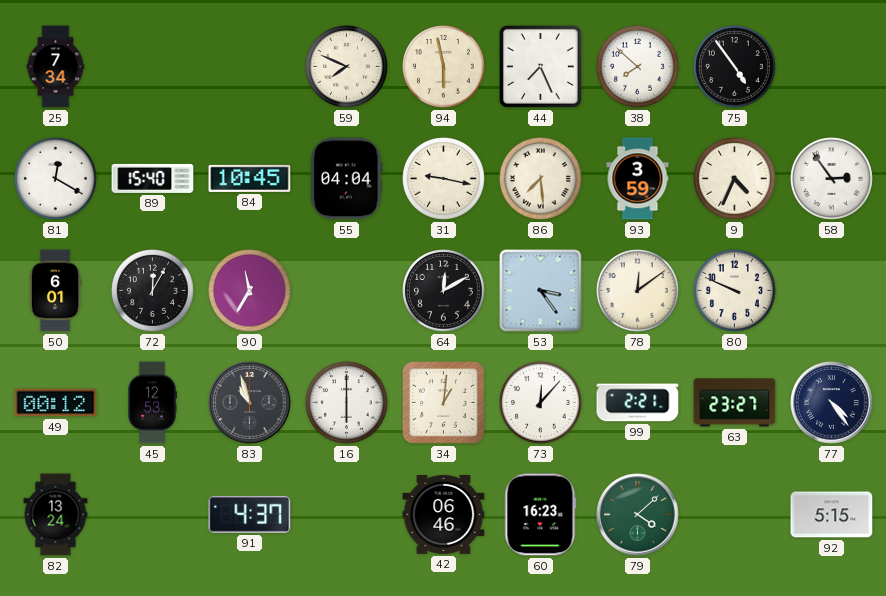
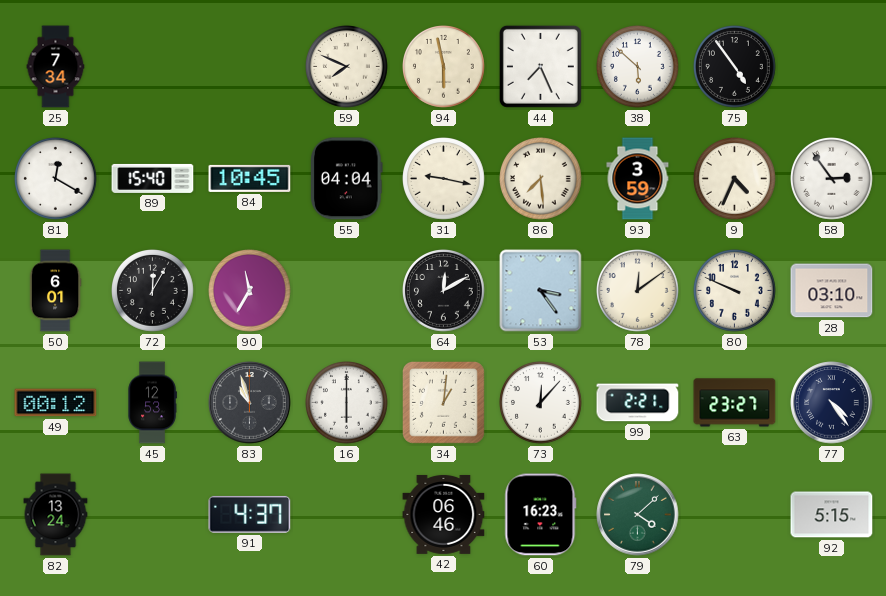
38: 7:52 -> 5:52
28: none -> 03:10
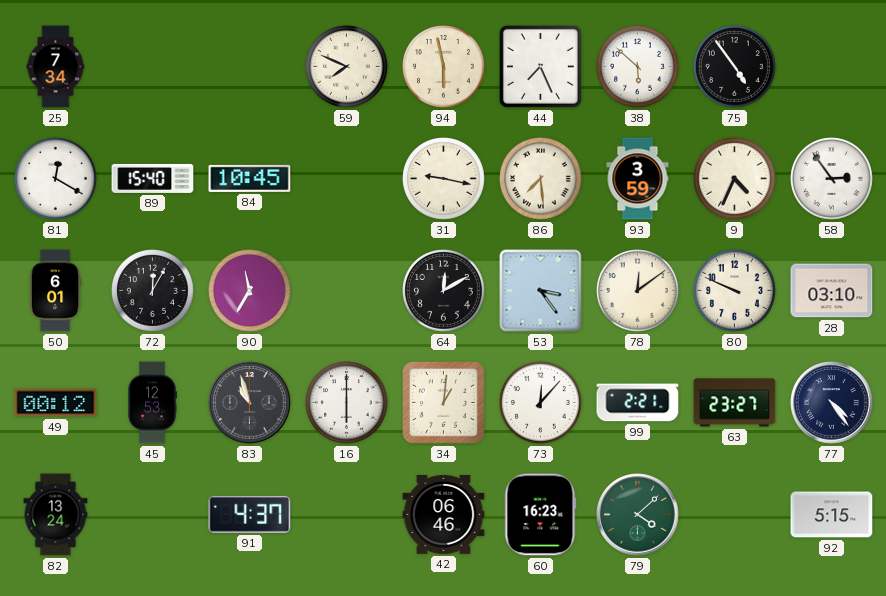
55: 04:04 -> none
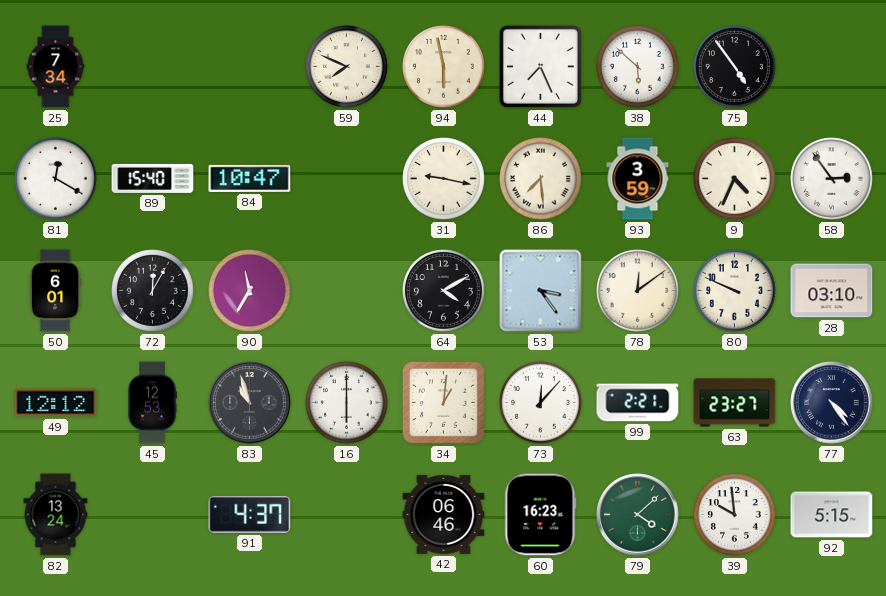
84: 10:45 -> 10:47
64: 12:10 -> 4:10
49: 00:12 -> 12:12
39: none -> 9:59
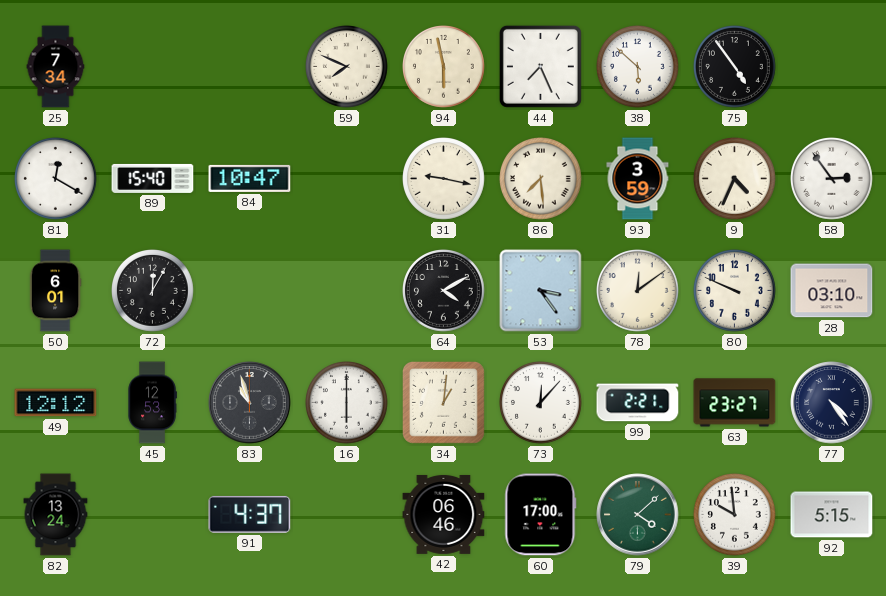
90: 11:35 -> none
60: 16:23 -> 17:00
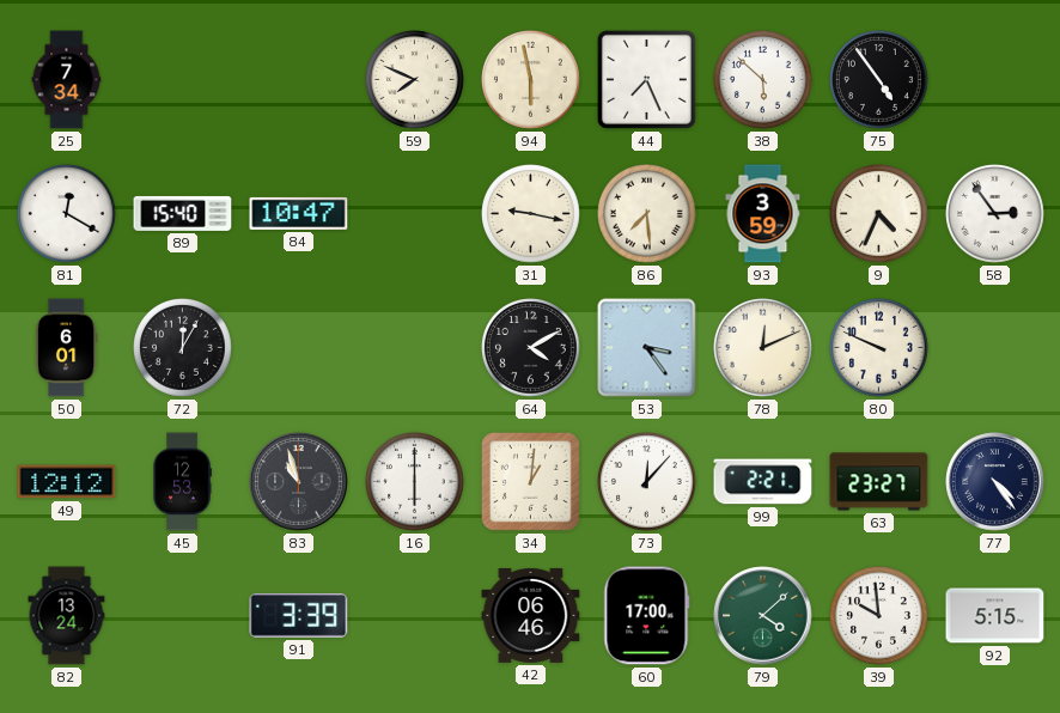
78: 12:09 -> 12:11
28: 03:10 -> none
91: 4:37 -> 3:39
